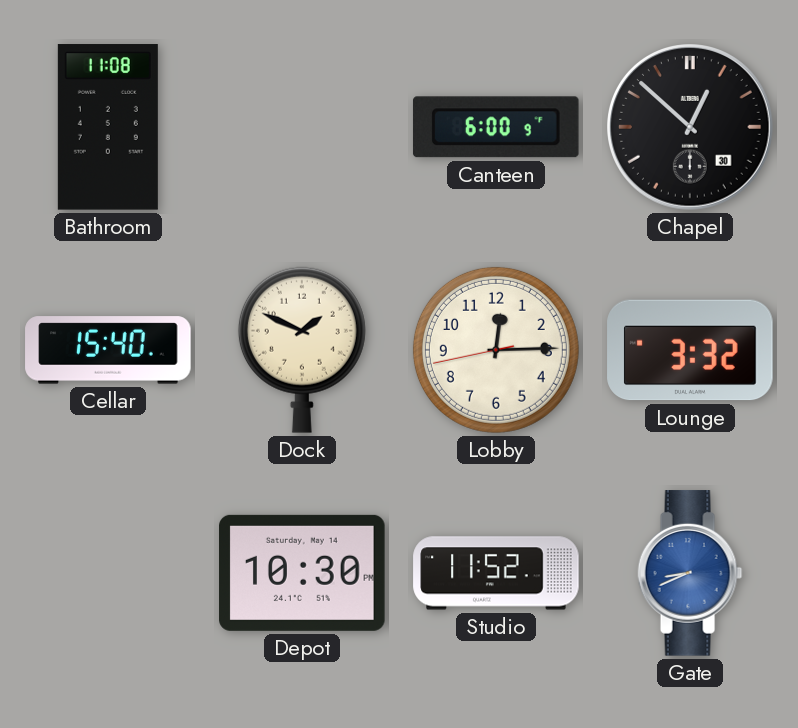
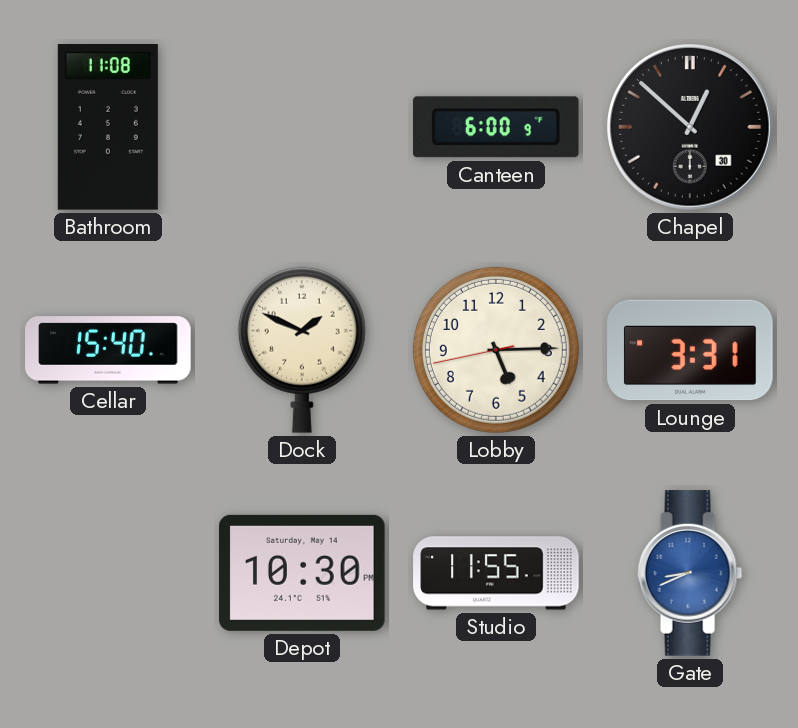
Lobby: 12:14 -> 5:14
Lounge: 3:32 -> 3:31
Studio: 11:52 -> 11:55
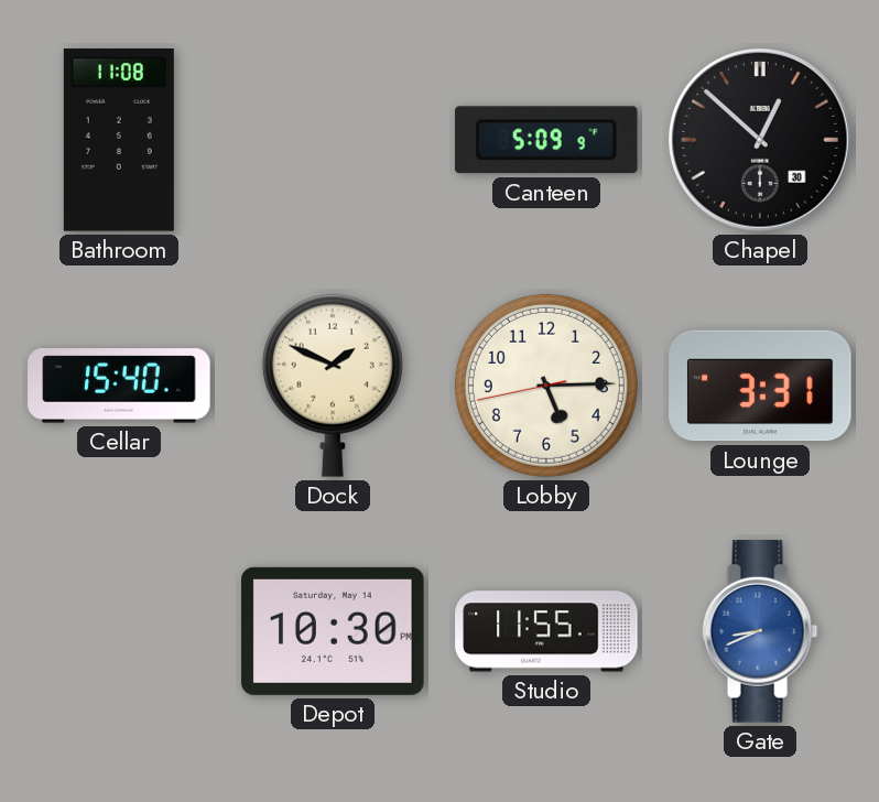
Canteen: 6:00 -> 5:09
